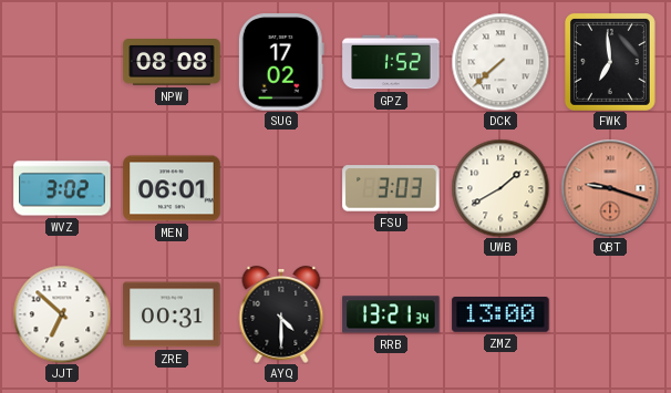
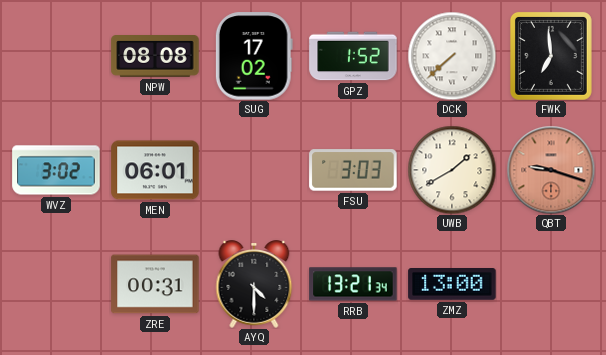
JJT: 6:52 -> none
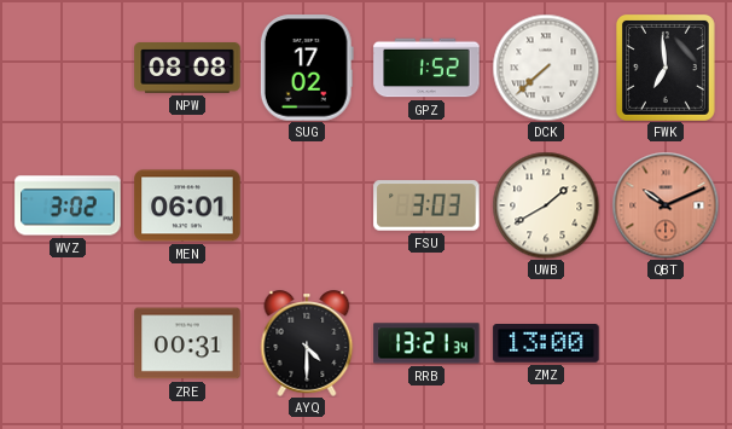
QBT: 9:18 -> 10:11
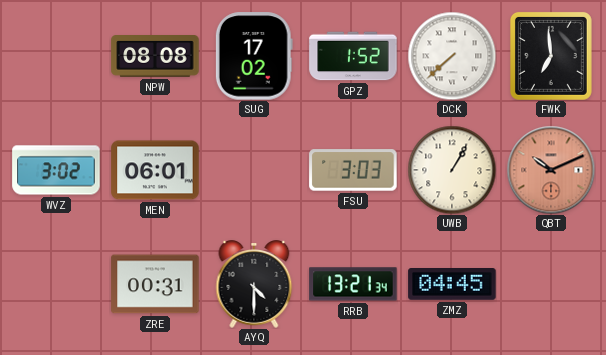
UWB: 1:40 -> 1:05
ZMZ: 13:00 -> 04:45
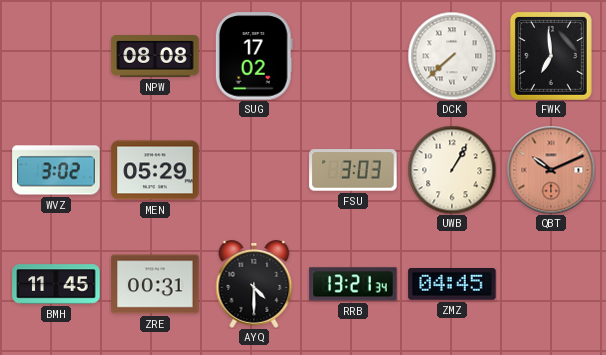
GPZ: 1:52 -> none
MEN: 06:01 -> 05:29
BMH: none -> 11:45
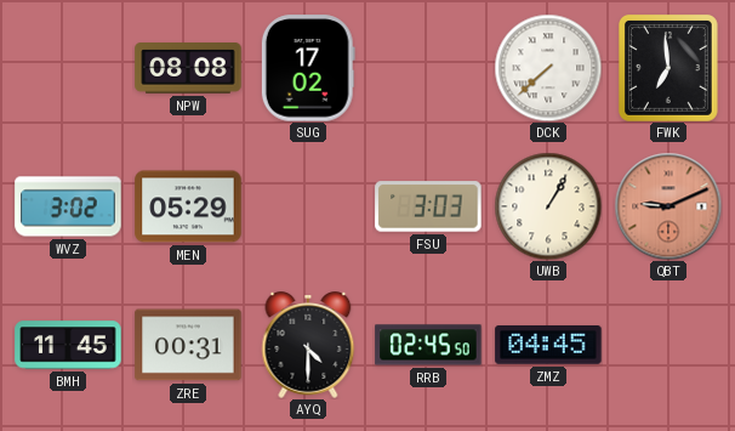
QBT: 10:11 -> 9:11
RRB: 13:21 -> 02:45
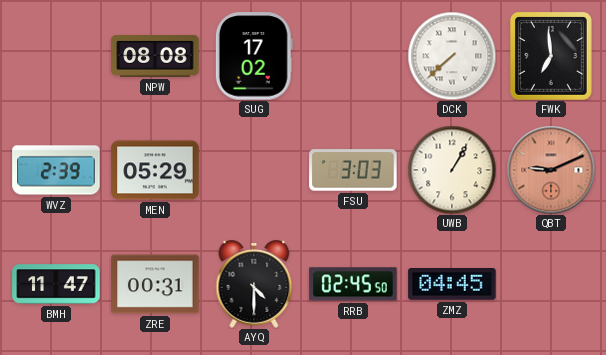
WVZ: 3:02 -> 2:39
BMH: 11:45 -> 11:47
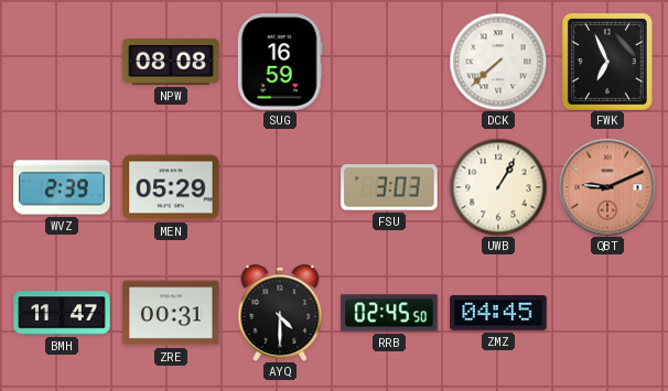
SUG: 17:02 -> 16:59
FWK: 6:59 -> 6:56
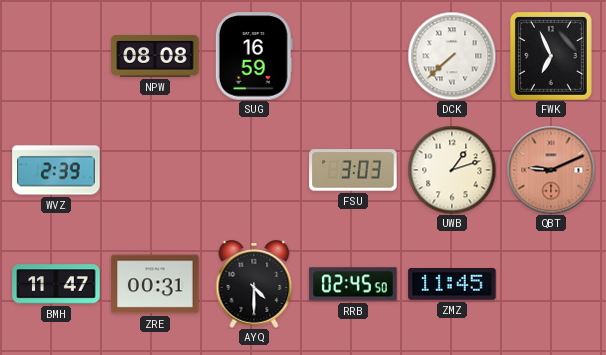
MEN: 05:29 -> none
UWB: 1:05 -> 1:12
ZMZ: 04:45 -> 11:45
